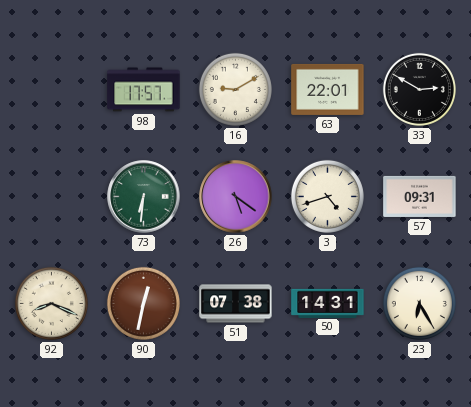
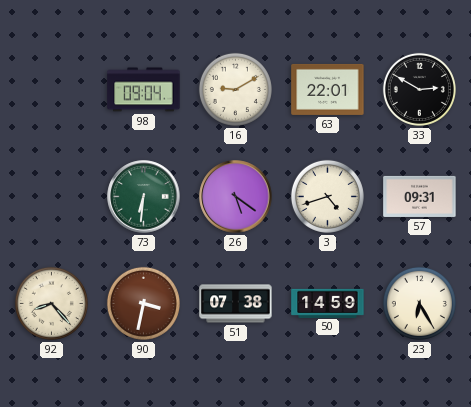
98: 17:57 -> 09:04
92: 8:19 -> 8:23
90: 12:32 -> 3:32
50: 14:31 -> 14:59
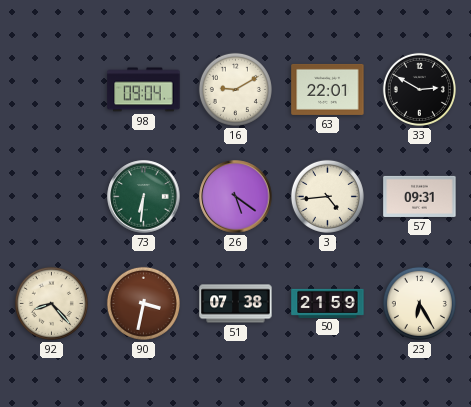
3: 4:42 -> 4:44
50: 14:59 -> 21:59
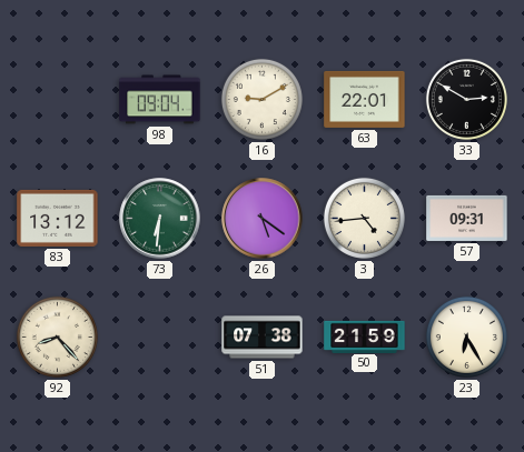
83: none -> 13:12
90: 3:32 -> none
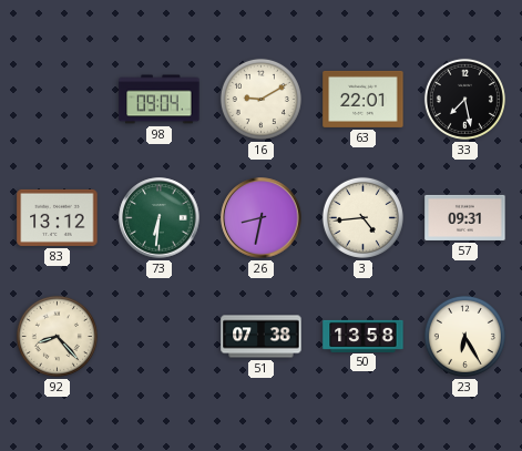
33: 2:50 -> 7:28
26: 5:21 -> 8:32
50: 21:59 -> 13:58
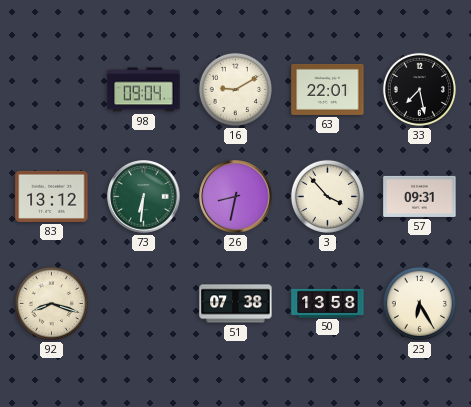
3: 4:44 -> 3:53
92: 8:23 -> 8:18
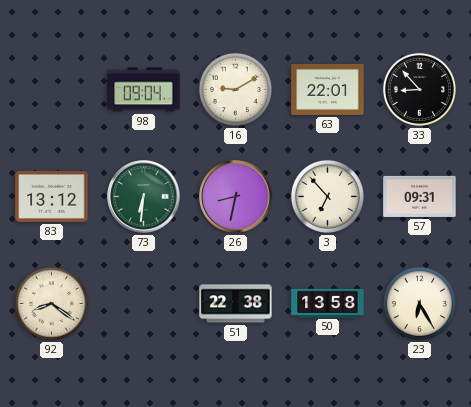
33: 7:28 -> 8:53
3: 3:53 -> 6:53
92: 8:18 -> 8:21
51: 07:38 -> 22:38
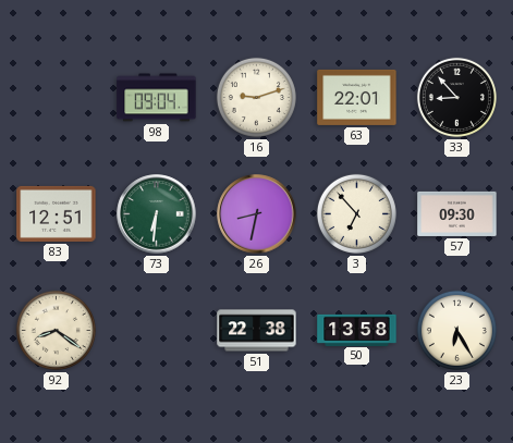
16: 9:10 -> 9:12
83: 13:12 -> 12:51
57: 09:31 -> 09:30
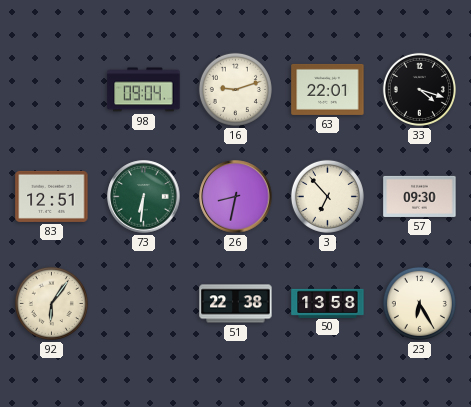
33: 8:53 -> 4:18
92: 8:21 -> 6:06
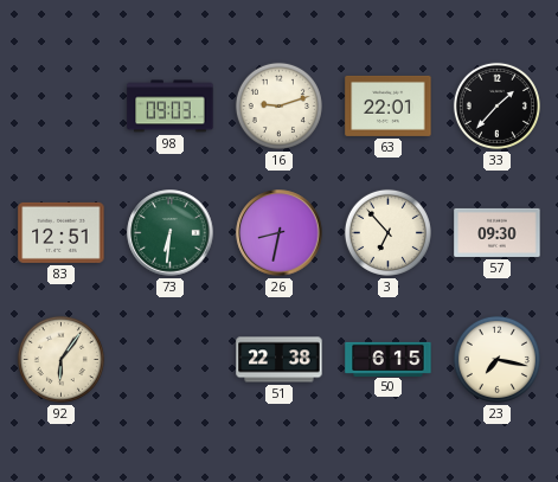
98: 09:04 -> 09:03
33: 4:18 -> 1:37
50: 13:58 -> 6:15
23: 6:25 -> 7:17
